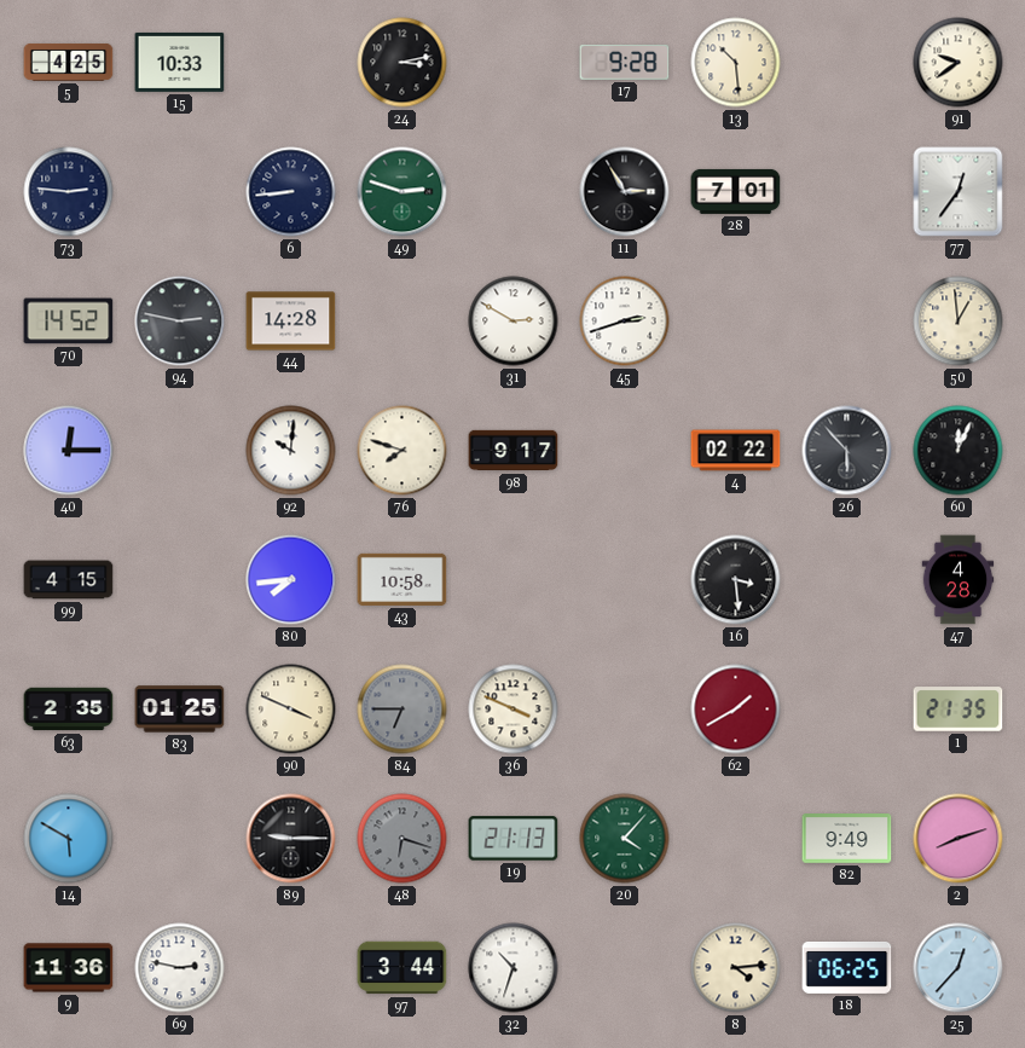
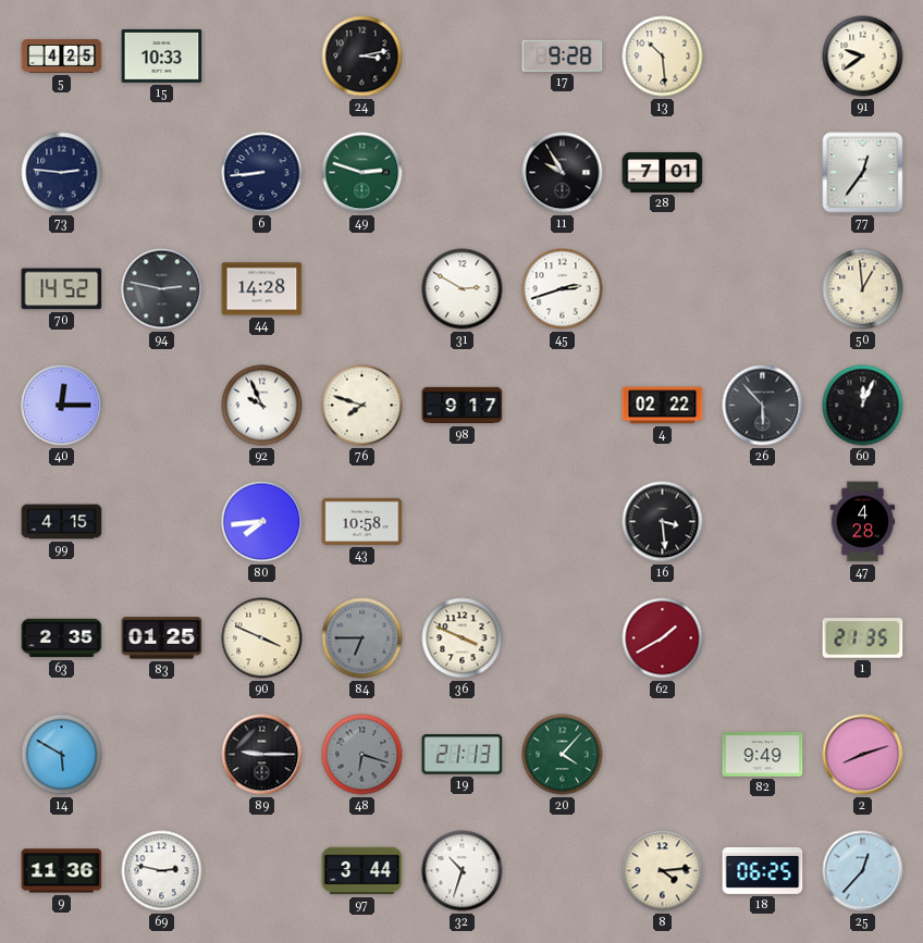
11: 2:55 -> 9:55
92: 10:01 -> 9:56
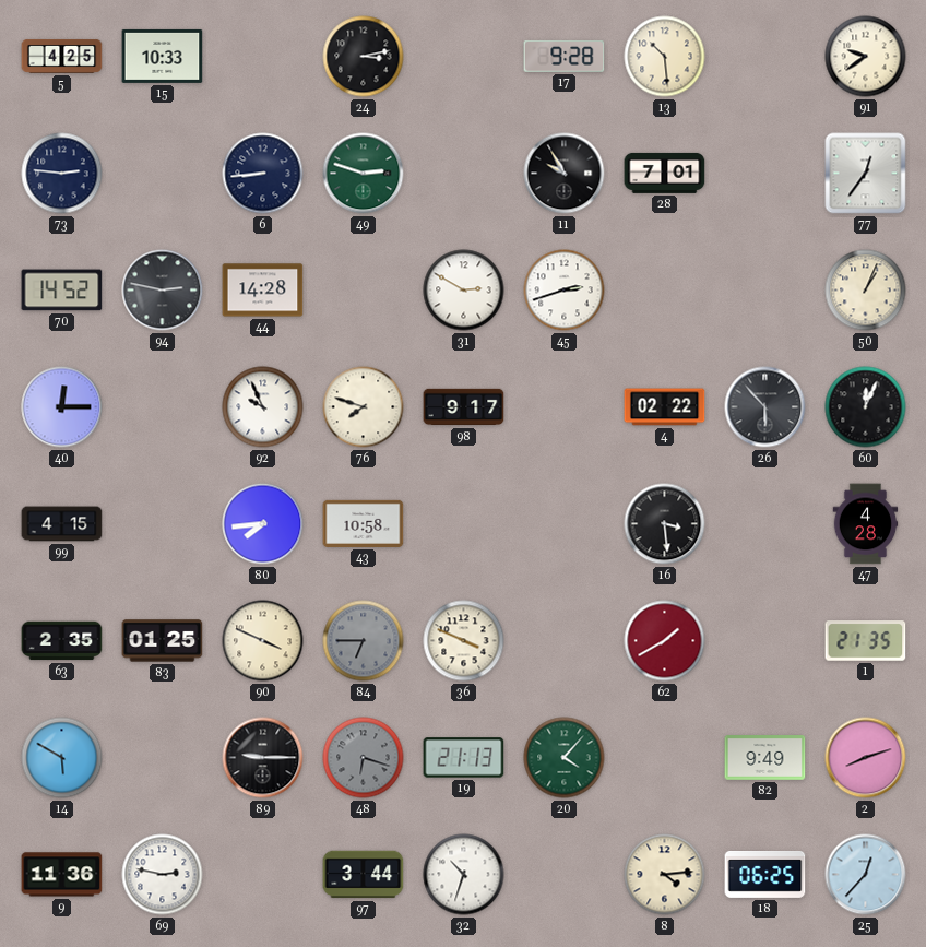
50: 12:59 -> 1:04
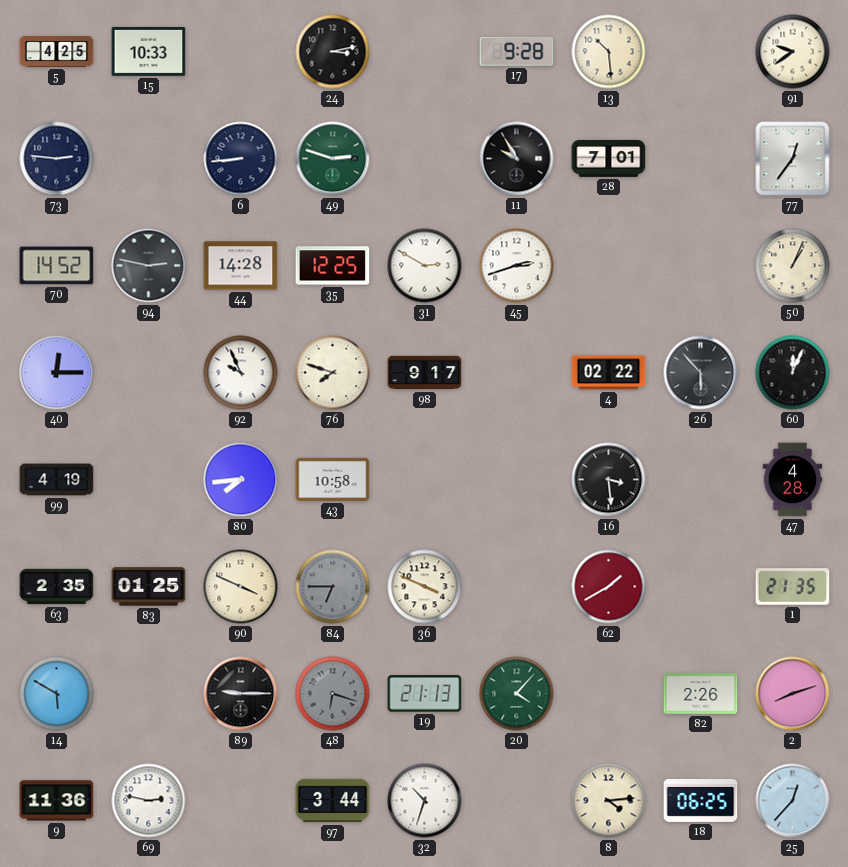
35: none -> 12:25
99: 4:15 -> 4:19
82: 9:49 -> 2:26
